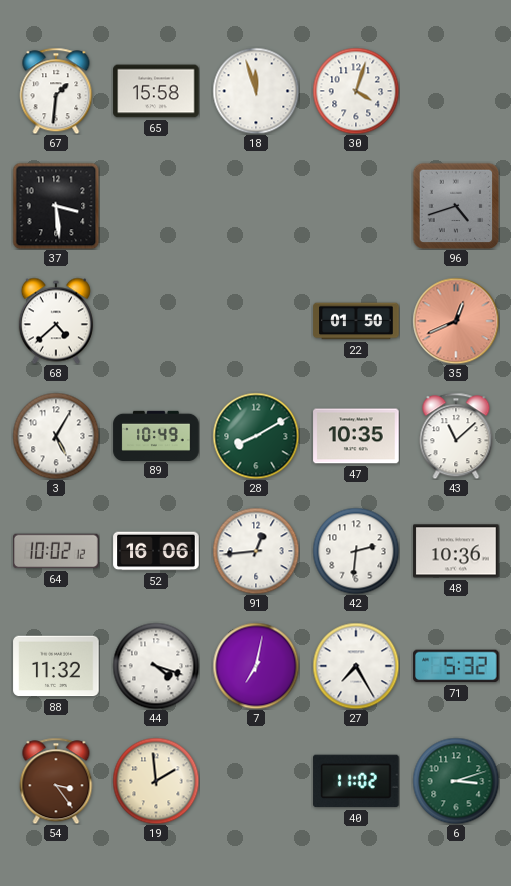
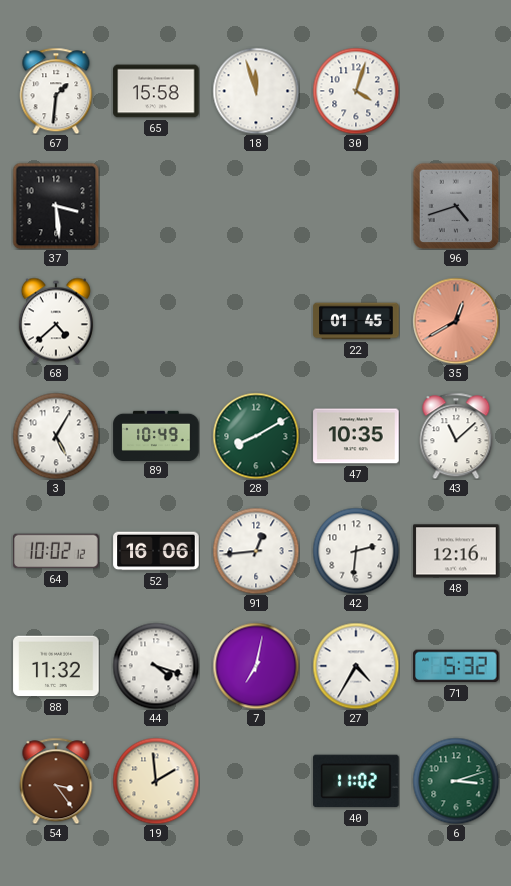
22: 01:50 -> 01:45
35: 12:41 -> 12:40
48: 10:36 -> 12:16
27: 7:25 -> 4:35
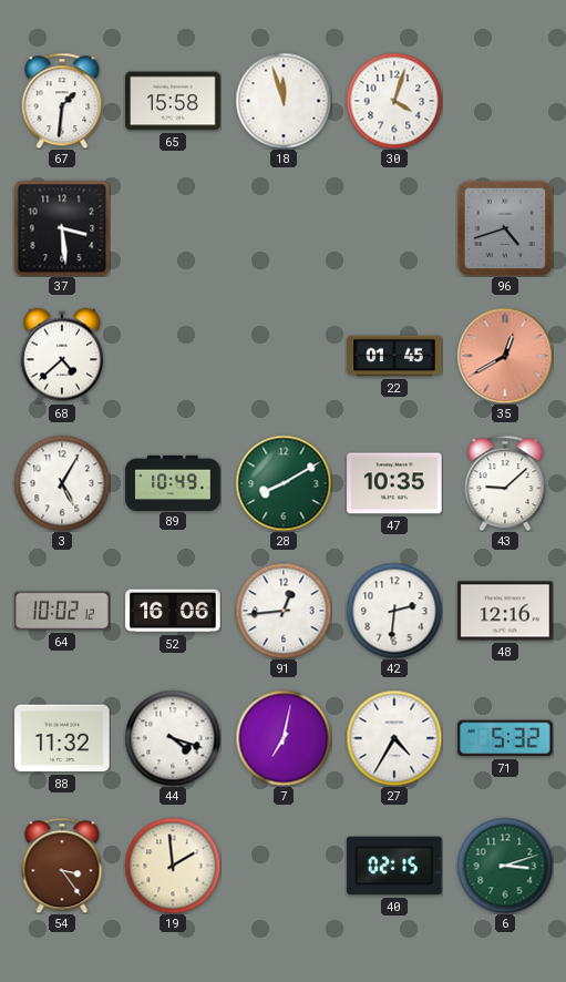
43: 11:08 -> 9:08
40: 11:02 -> 02:15
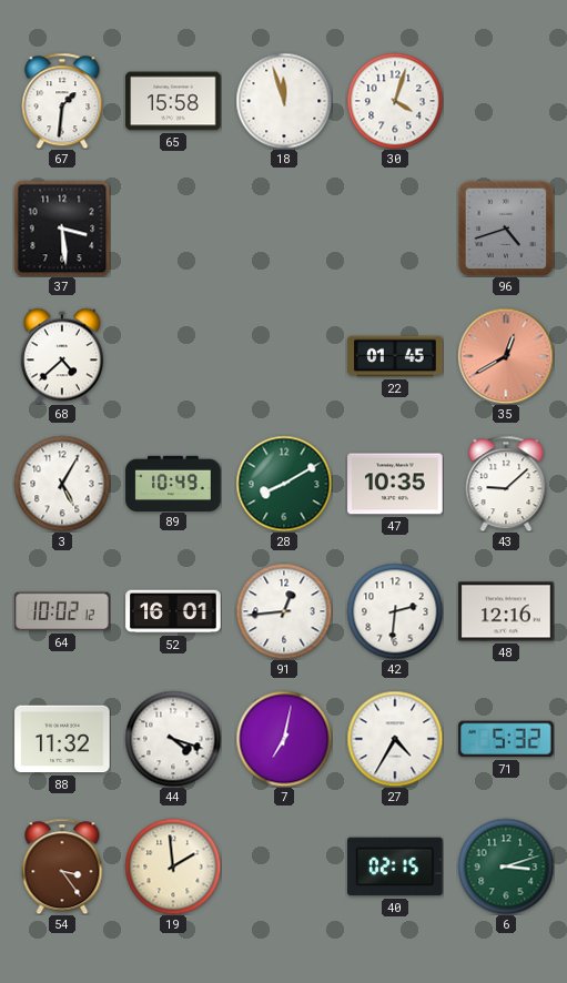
52: 16:06 -> 16:01
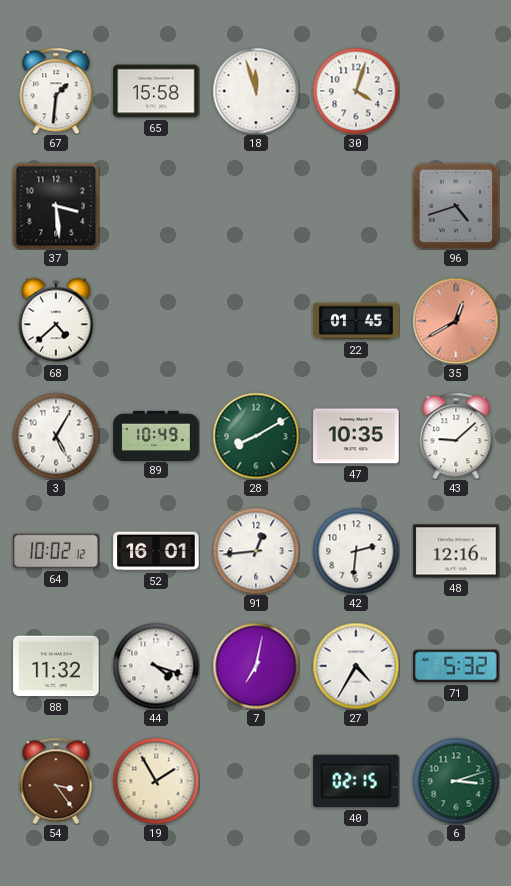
19: 1:59 -> 1:55
